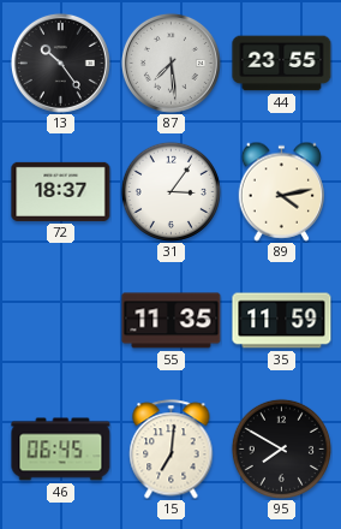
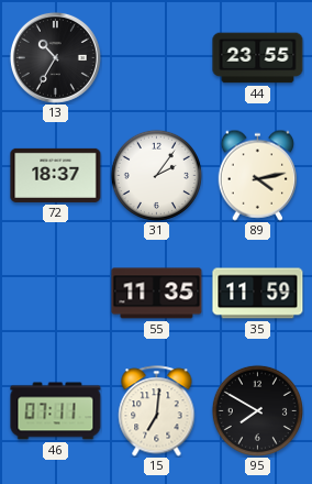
13: 10:24 -> 10:35
87: 7:29 -> none
31: 3:06 -> 2:06
46: 06:45 -> 07:11
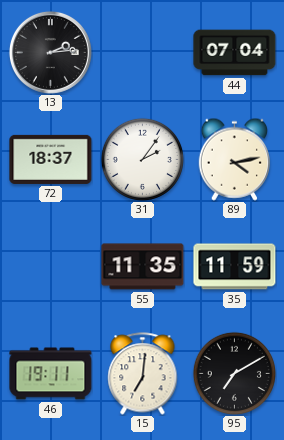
13: 10:35 -> 2:14
44: 23:55 -> 07:04
46: 07:11 -> 19:11
95: 7:50 -> 7:10
